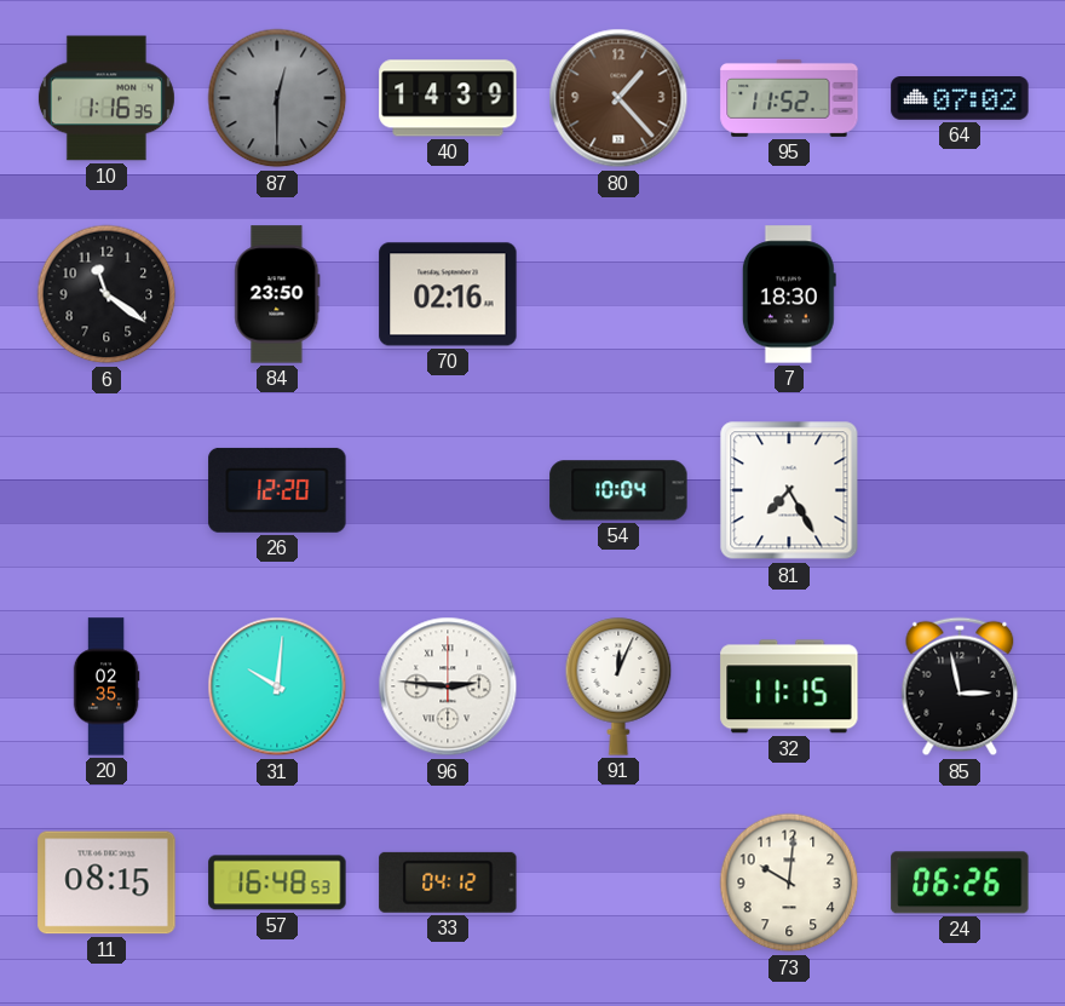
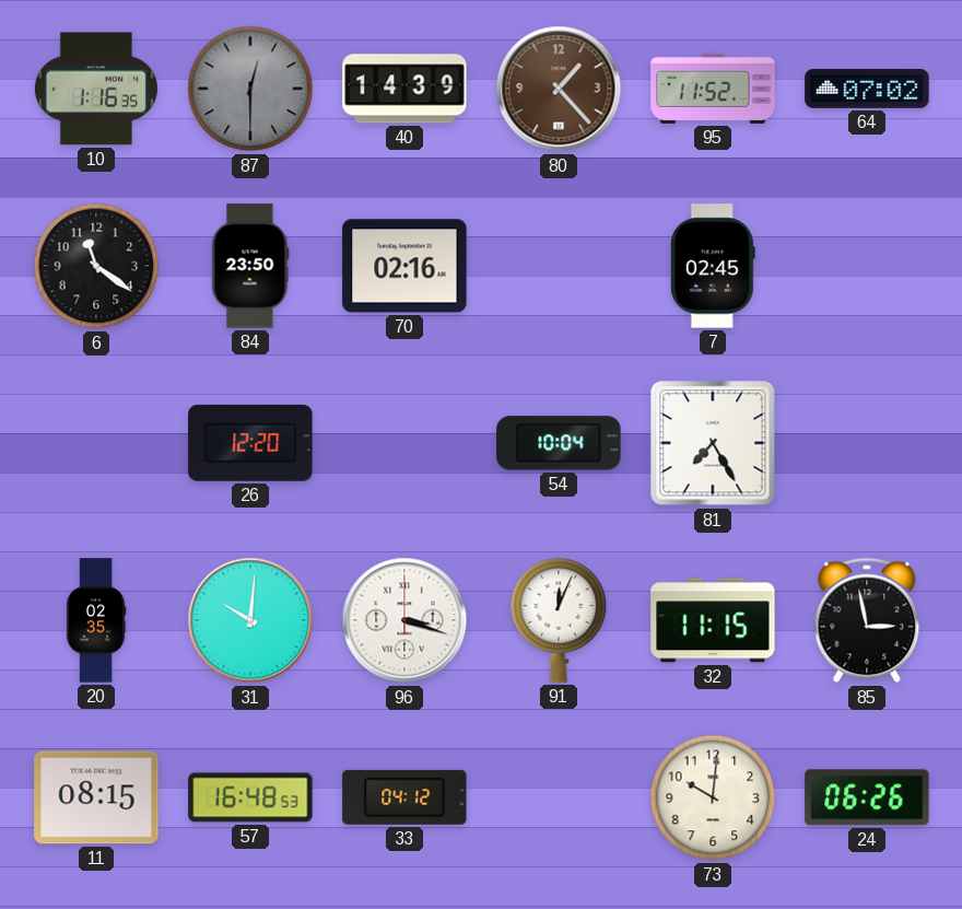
7: 18:30 -> 02:45
96: 2:46 -> 3:18
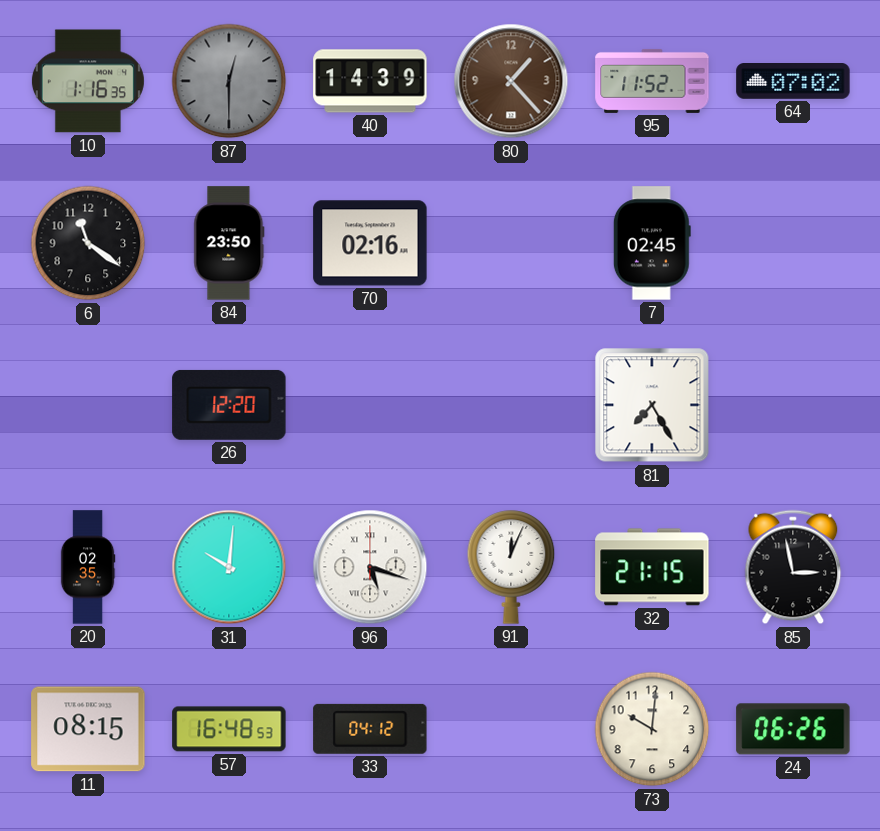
54: 10:04 -> none
96: 3:18 -> 5:18
32: 11:15 -> 21:15
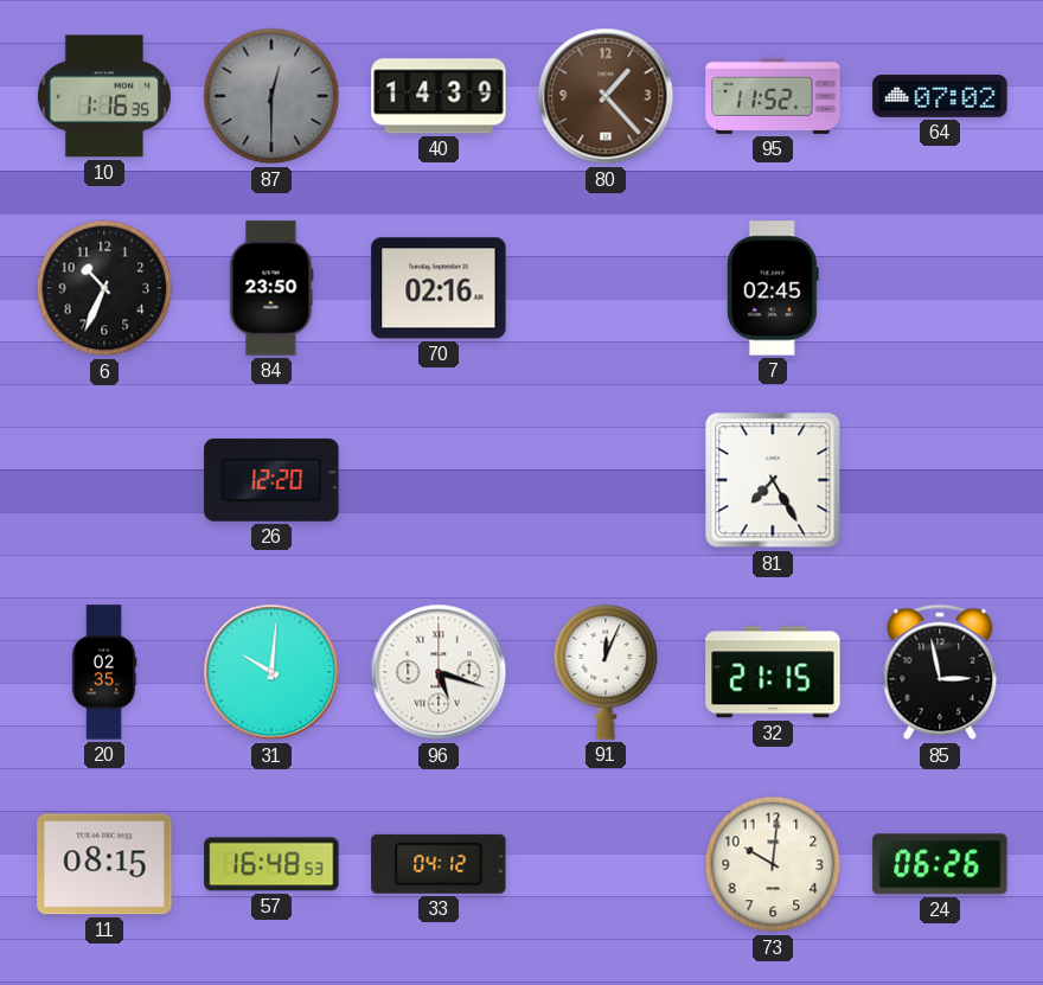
6: 11:21 -> 10:34
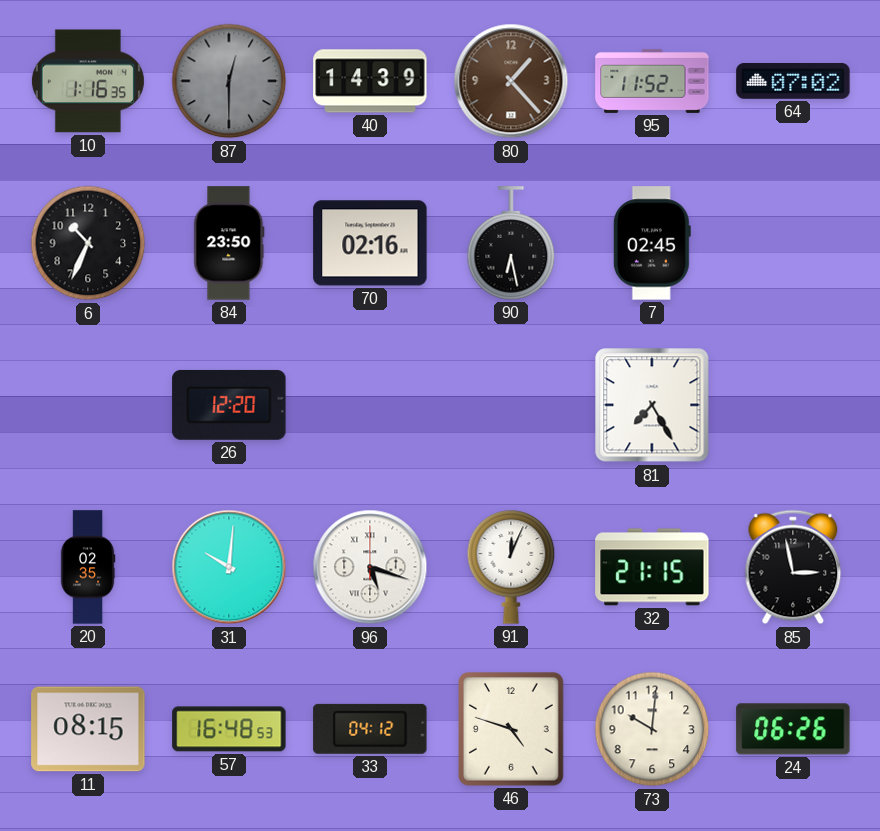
90: none -> 6:28
46: none -> 4:48
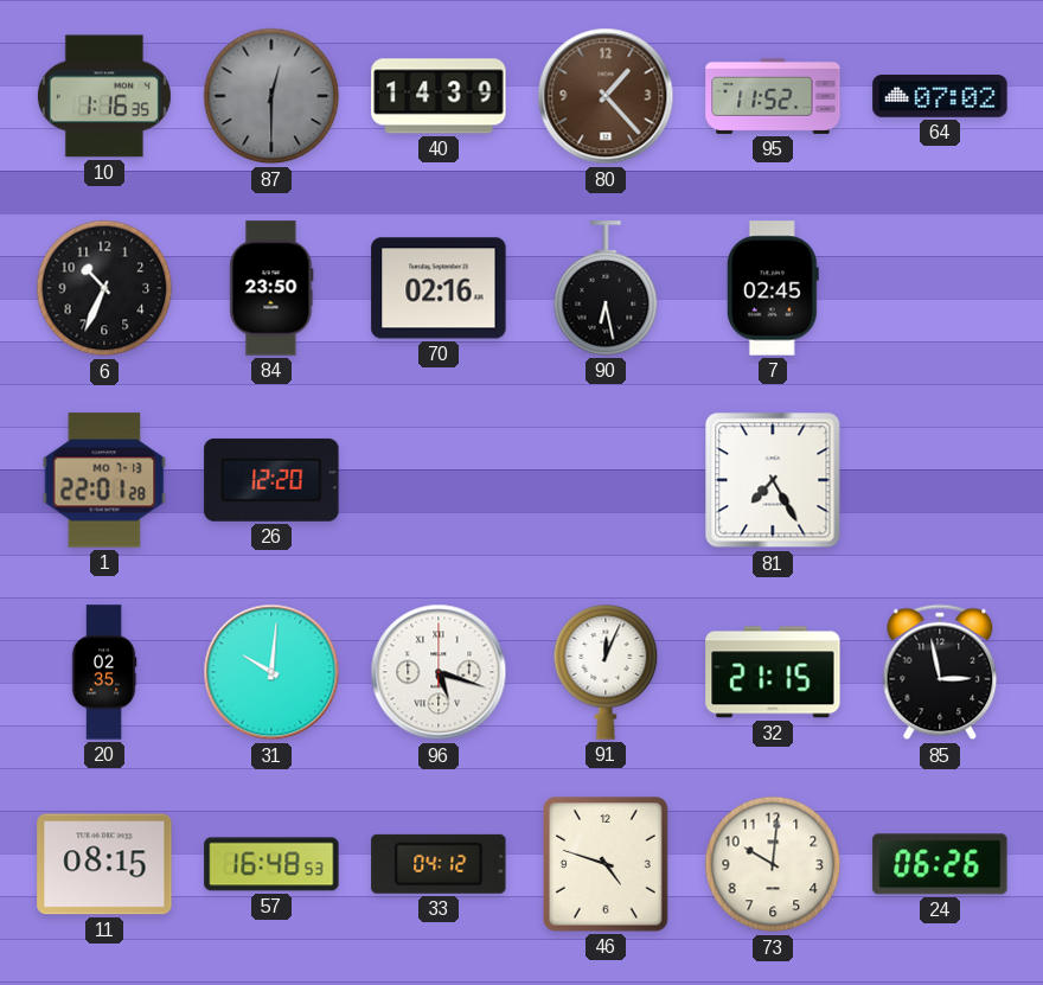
1: none -> 22:01
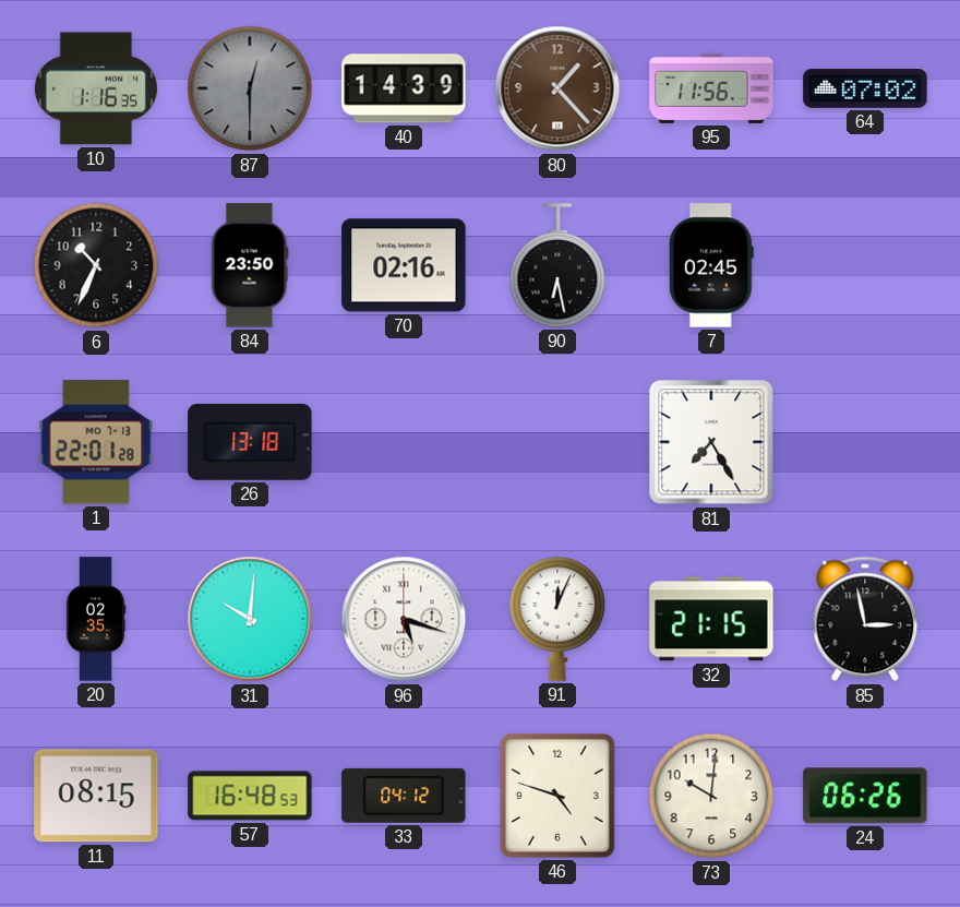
95: 11:52 -> 11:56
26: 12:20 -> 13:18
